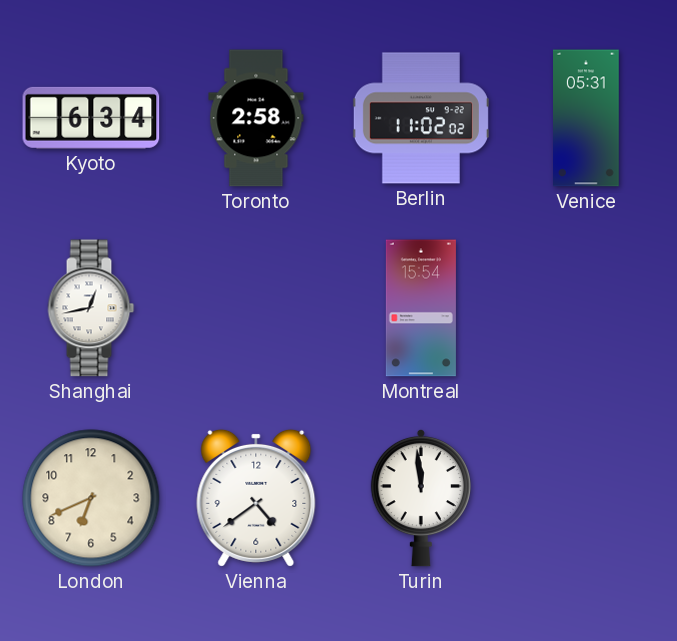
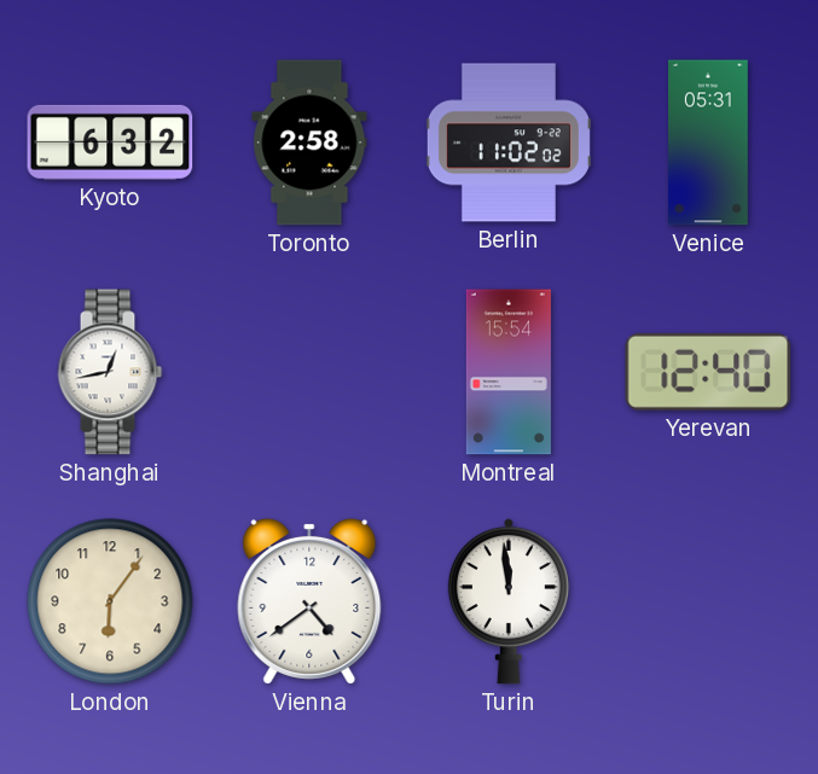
Kyoto: 6:34 -> 6:32
Yerevan: none -> 12:40
London: 6:41 -> 6:06
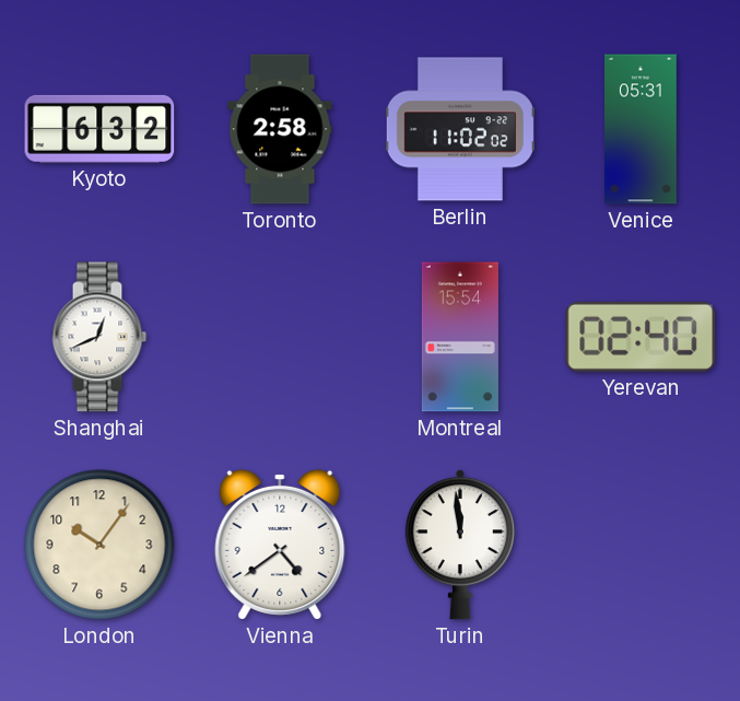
Shanghai: 12:43 -> 12:41
Yerevan: 12:40 -> 02:40
London: 6:06 -> 10:06
